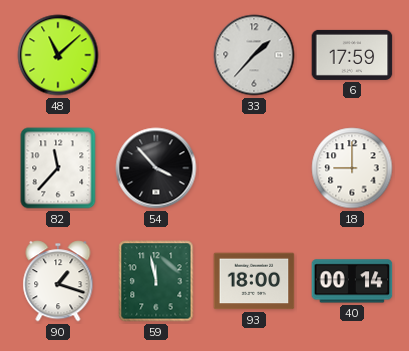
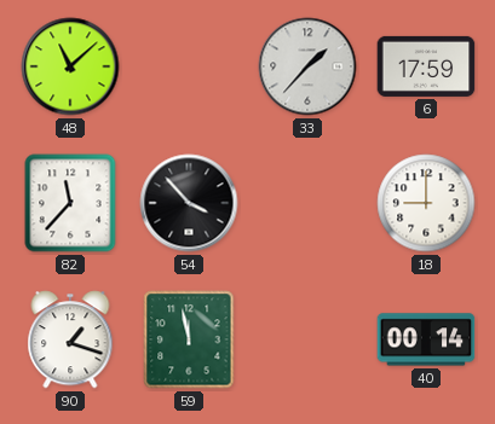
93: 18:00 -> none
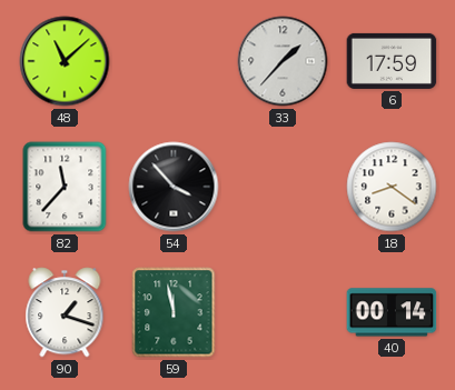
18: 9:00 -> 8:21
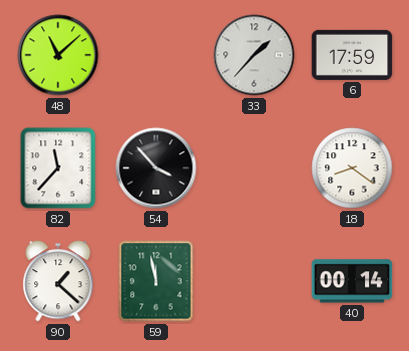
90: 1:18 -> 1:22
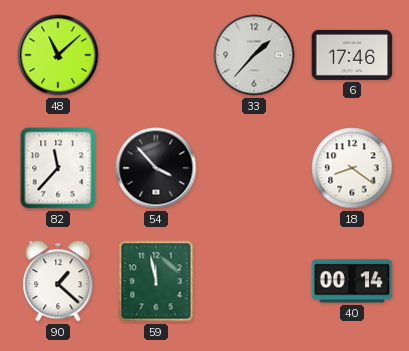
6: 17:59 -> 17:46
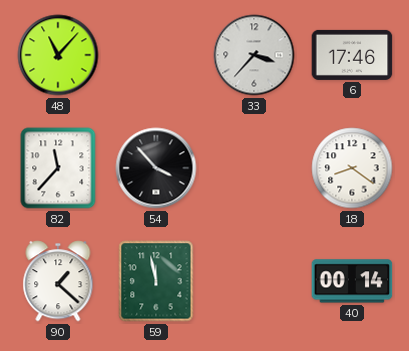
48: 11:08 -> 11:07
33: 1:37 -> 3:37
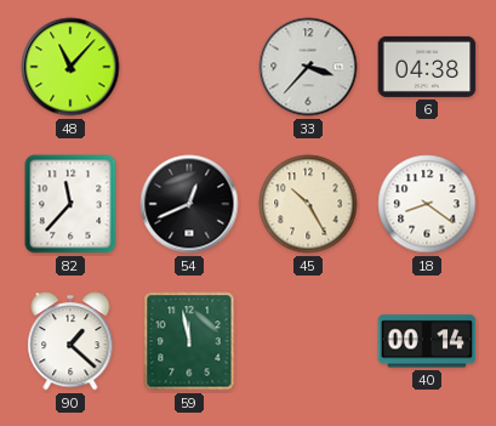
6: 17:46 -> 04:38
54: 3:53 -> 12:41
45: none -> 10:25
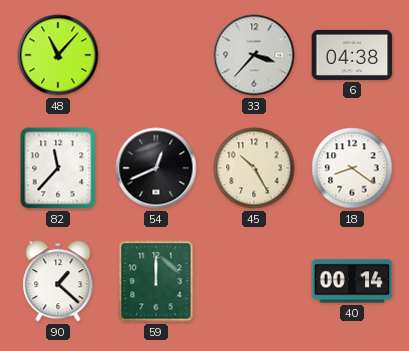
59: 11:58 -> 12:00
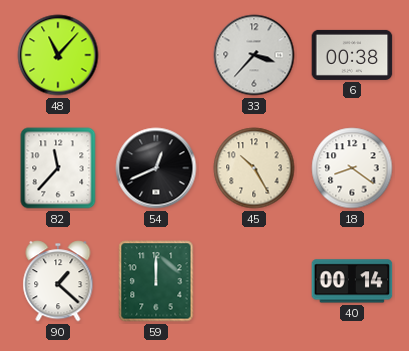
6: 04:38 -> 00:38
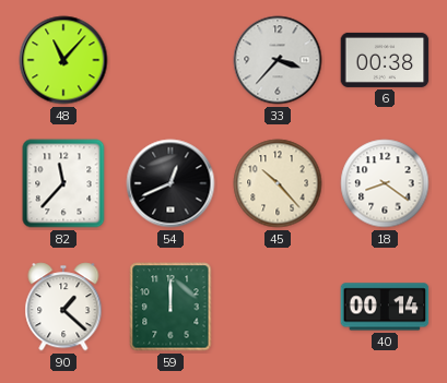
45: 10:25 -> 10:23
